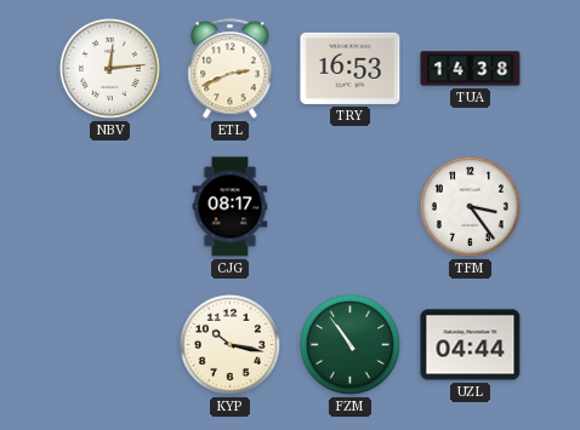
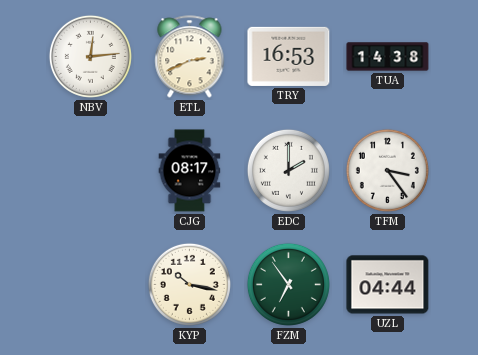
EDC: none -> 2:00
FZM: 10:54 -> 6:54
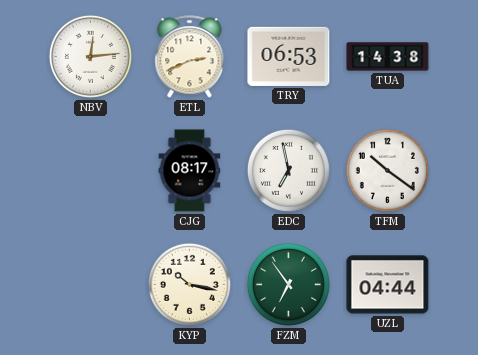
TRY: 16:53 -> 06:53
EDC: 2:00 -> 6:58
TFM: 3:24 -> 10:21
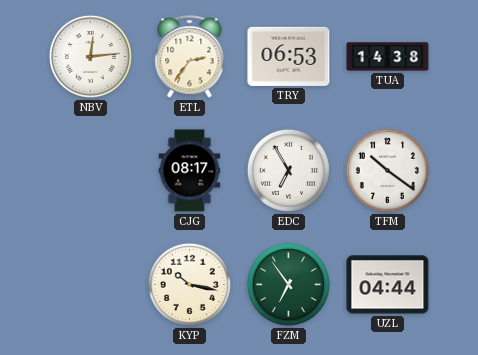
ETL: 2:41 -> 2:36
EDC: 6:58 -> 6:55
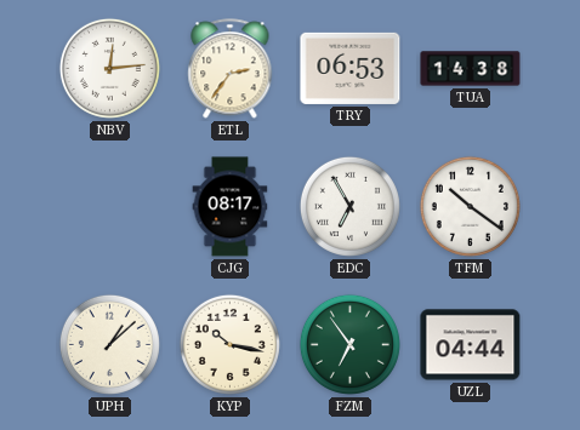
UPH: none -> 1:08
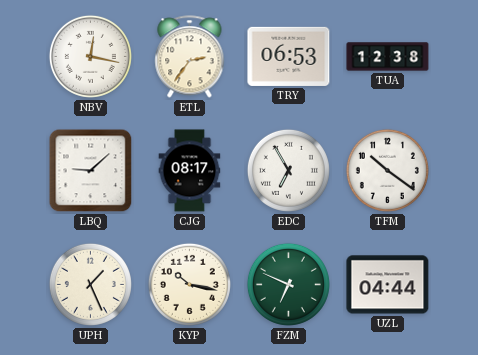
NBV: 12:14 -> 12:17
TUA: 14:38 -> 12:38
LBQ: none -> 9:08
UPH: 1:08 -> 1:26
FZM: 6:54 -> 6:49
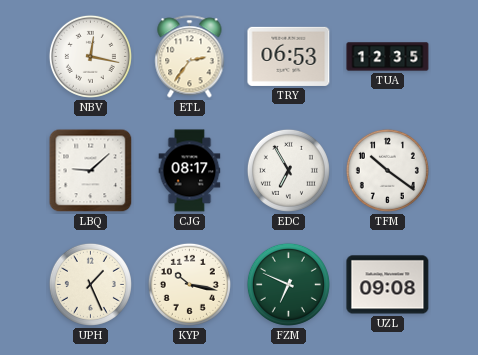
TUA: 12:38 -> 12:35
UZL: 04:44 -> 09:08
